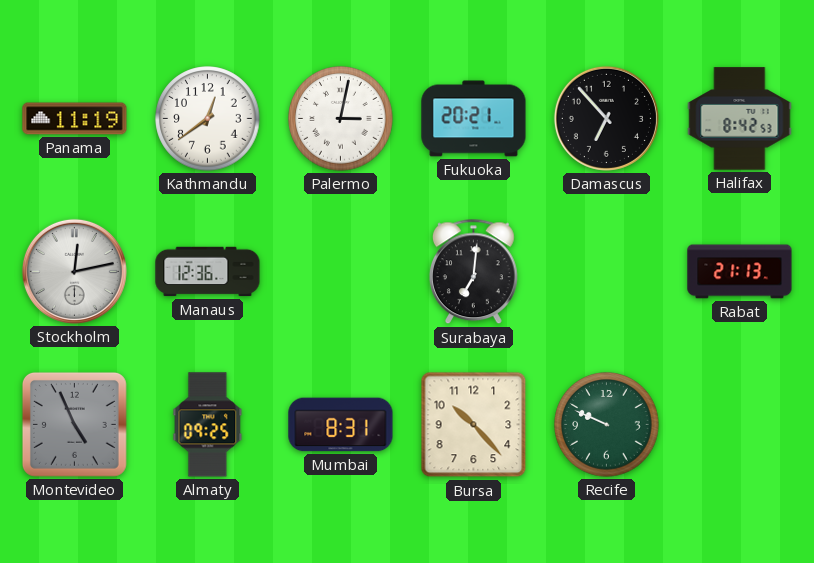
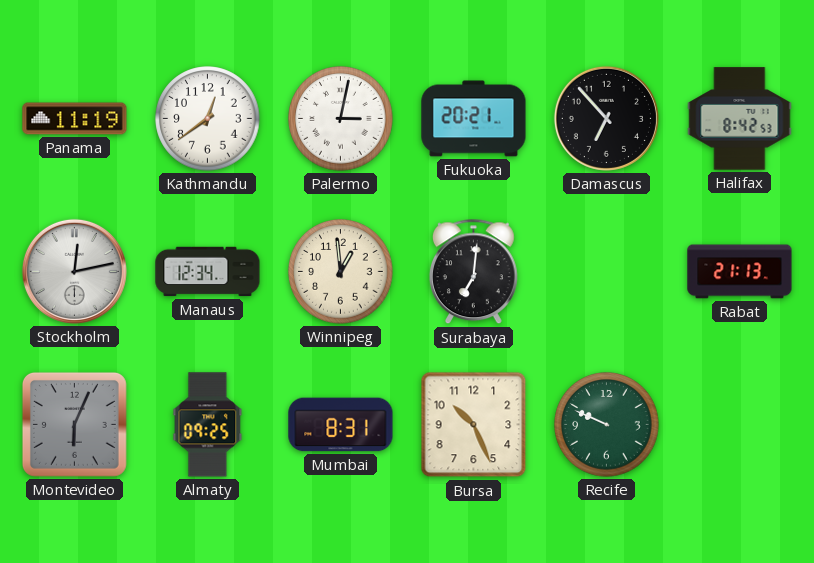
Manaus: 12:36 -> 12:34
Winnipeg: none -> 12:59
Montevideo: 4:56 -> 6:04
Bursa: 10:23 -> 10:26
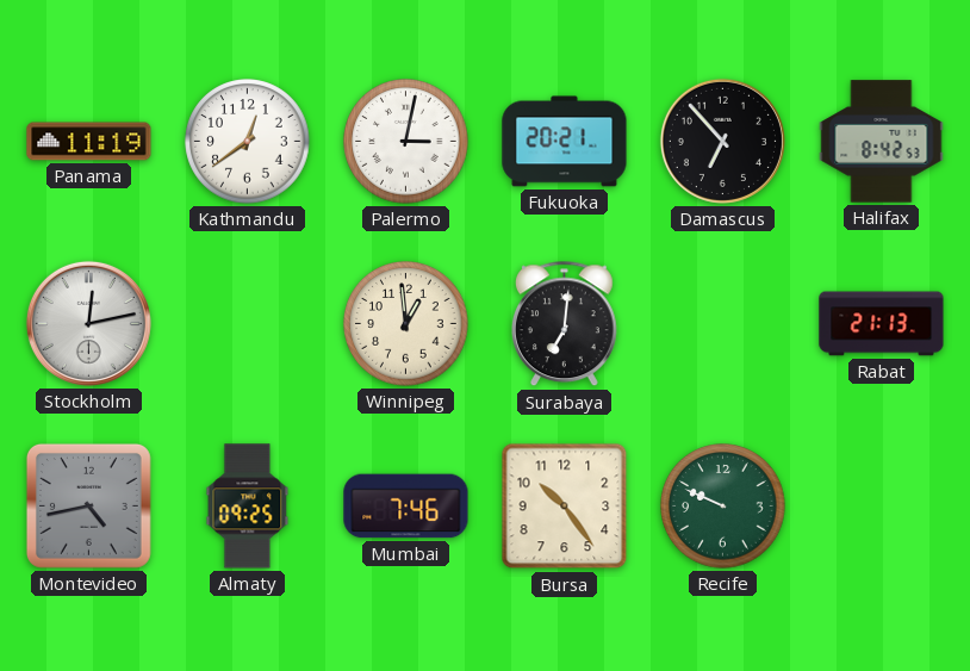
Manaus: 12:34 -> none
Montevideo: 6:04 -> 4:43
Mumbai: 8:31 -> 7:46
Bursa: 10:26 -> 10:24
